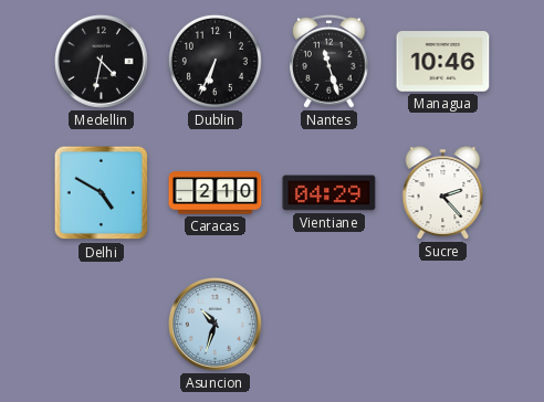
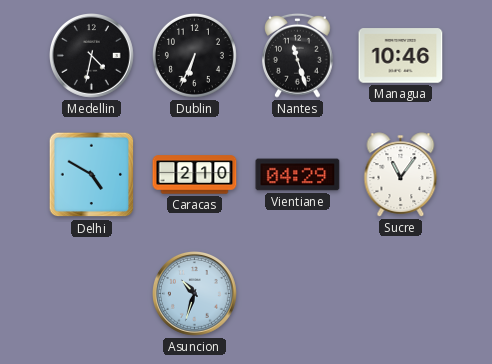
Sucre: 2:23 -> 11:06
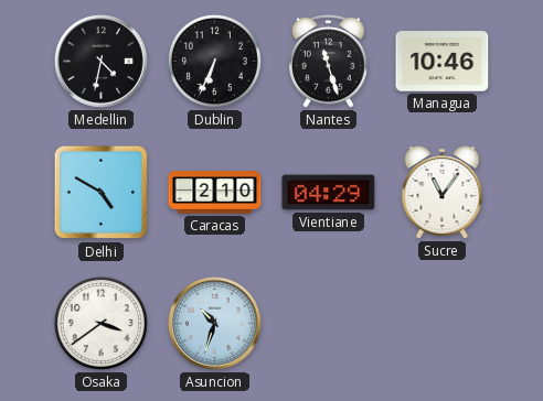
Osaka: none -> 3:39
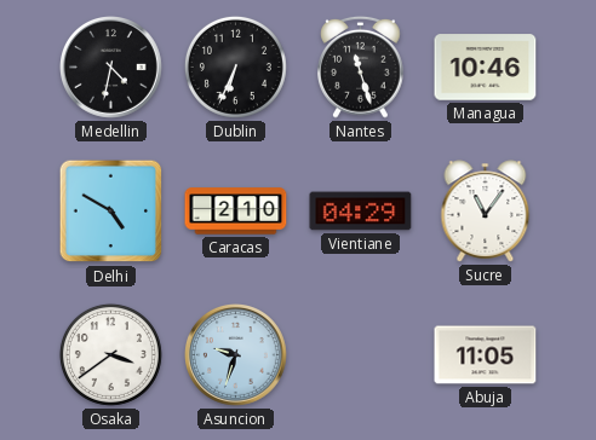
Asuncion: 10:33 -> 9:33
Abuja: none -> 11:05
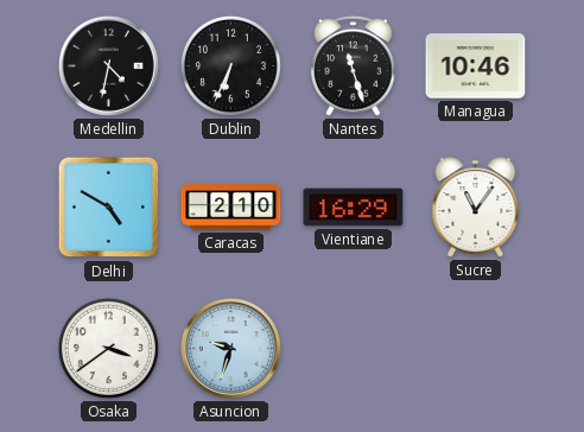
Vientiane: 04:29 -> 16:29
Abuja: 11:05 -> none
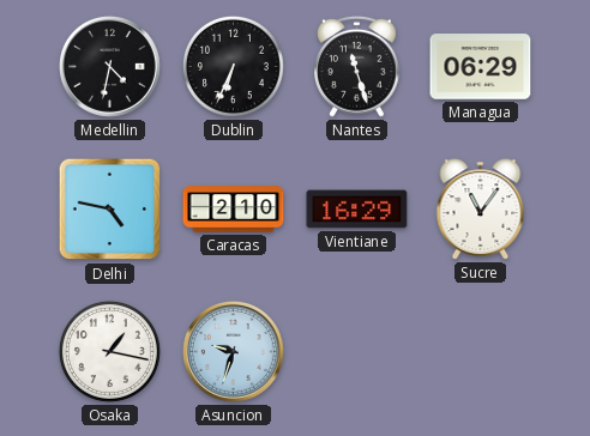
Managua: 10:46 -> 06:29
Delhi: 4:50 -> 4:47
Osaka: 3:39 -> 1:17
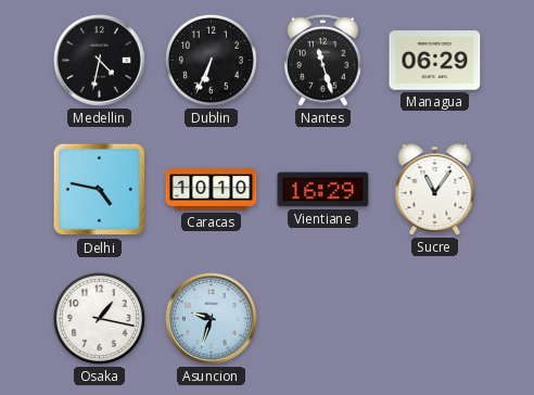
Caracas: 2:10 -> 10:10
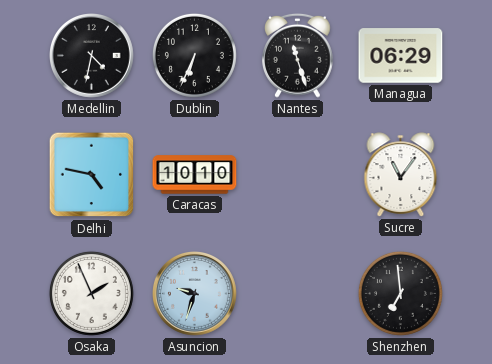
Vientiane: 16:29 -> none
Osaka: 1:17 -> 1:56
Shenzhen: none -> 6:59
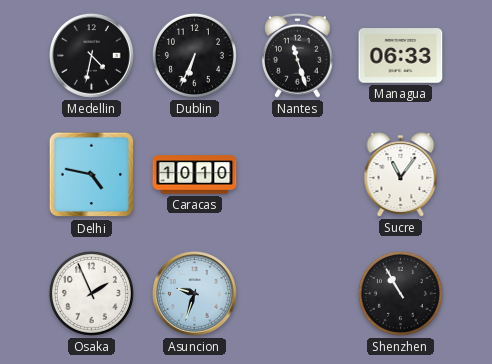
Managua: 06:29 -> 06:33
Shenzhen: 6:59 -> 10:55
